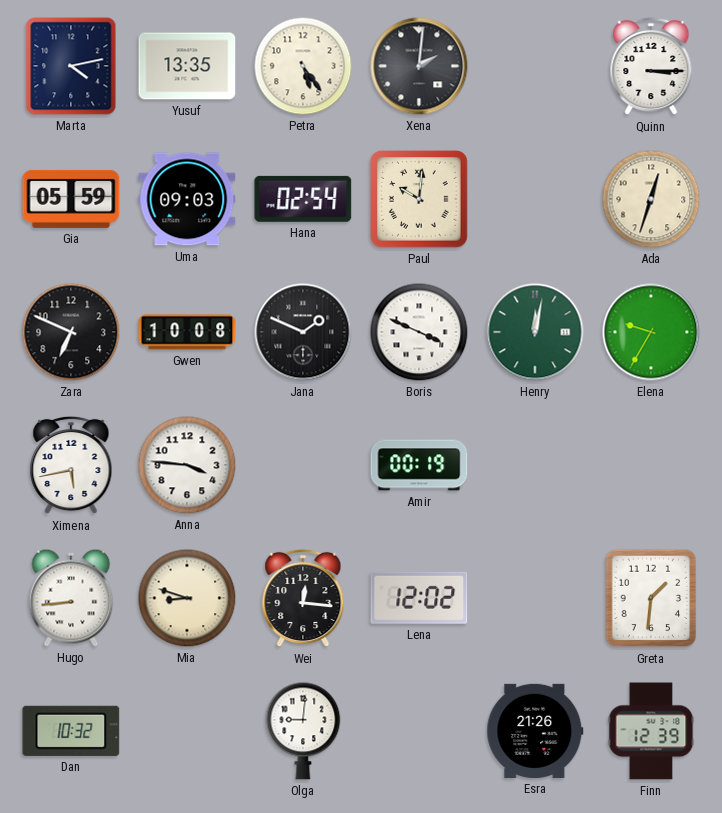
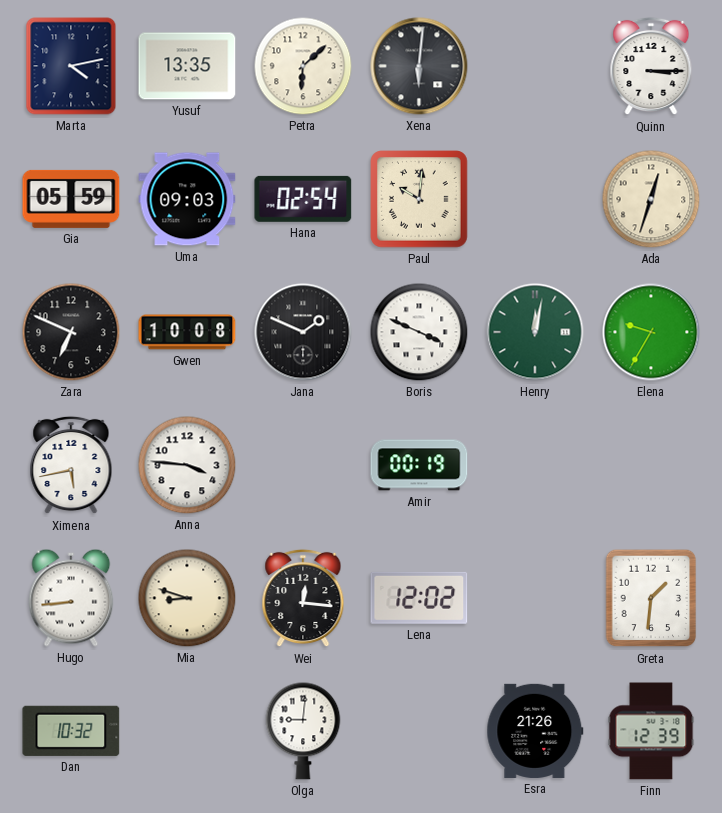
Petra: 5:24 -> 6:08
Xena: 2:01 -> 6:01
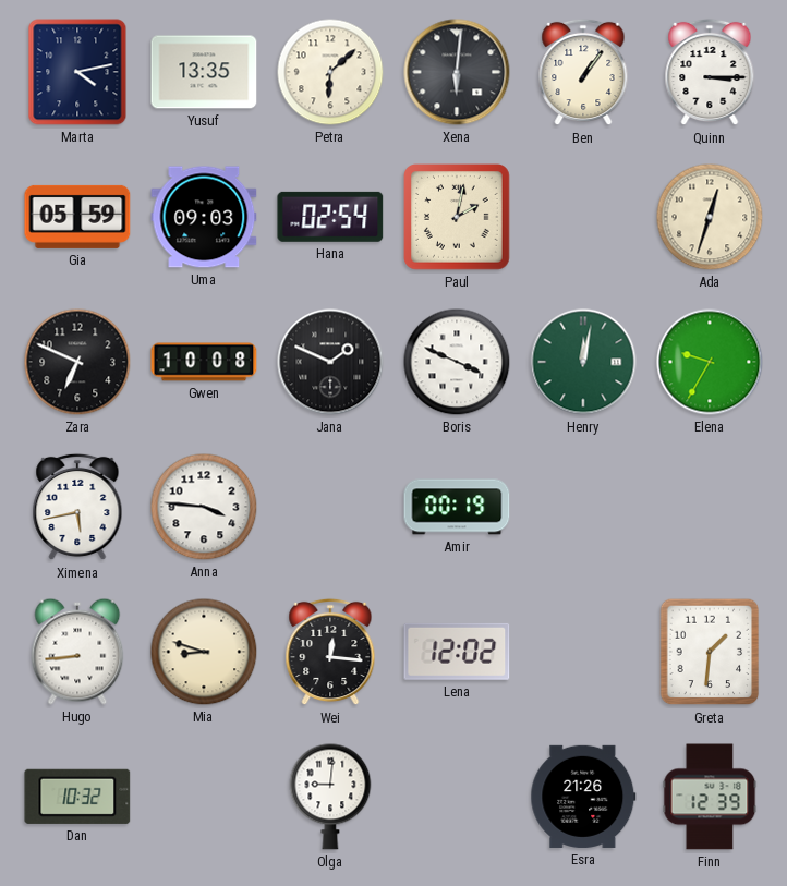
Ben: none -> 1:06
Paul: 10:01 -> 2:02
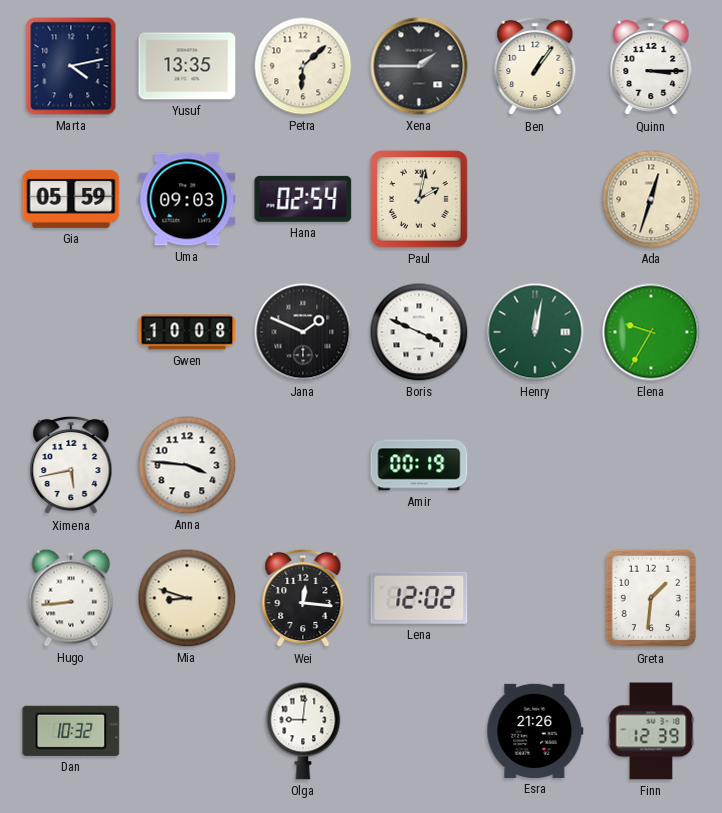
Xena: 6:01 -> 1:45
Zara: 6:49 -> none
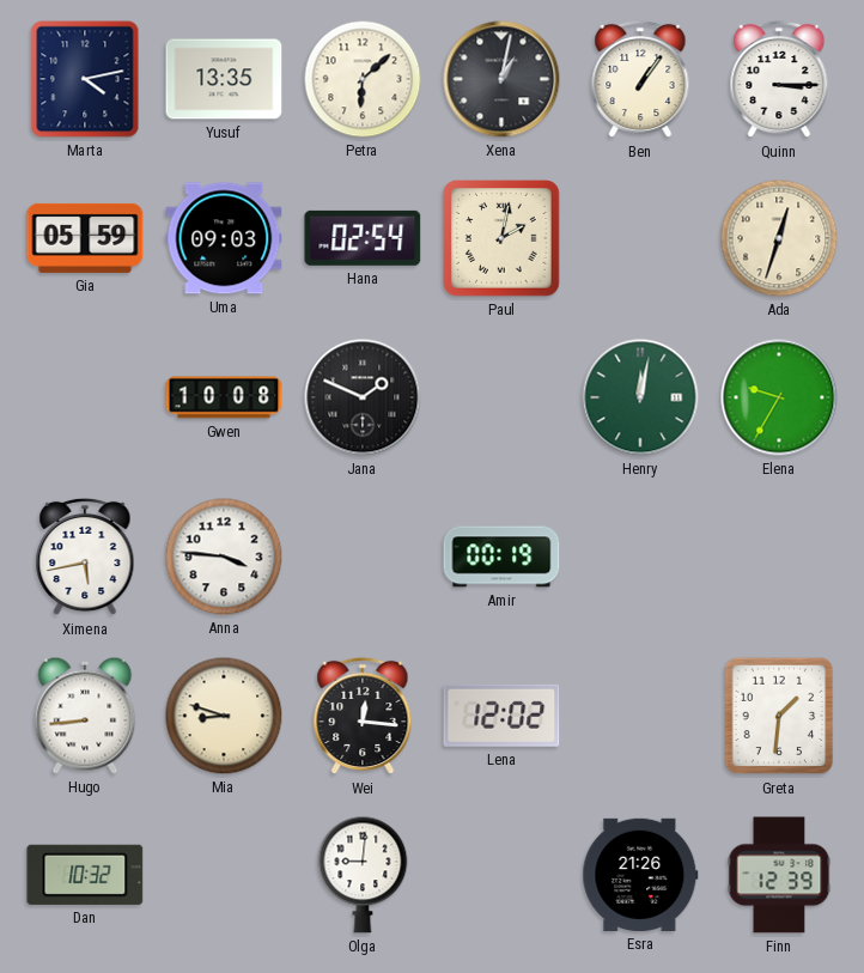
Xena: 1:45 -> 1:02
Boris: 3:49 -> none
